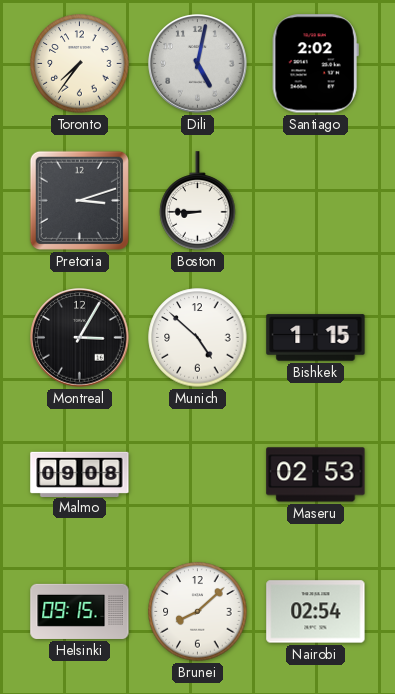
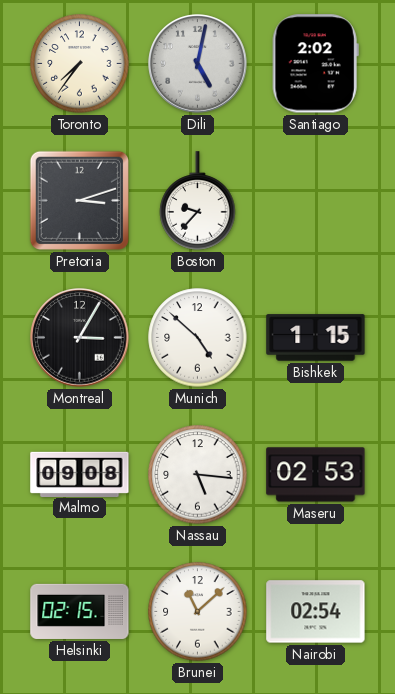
Boston: 8:45 -> 9:37
Nassau: none -> 5:16
Helsinki: 09:15 -> 02:15
Brunei: 8:08 -> 11:08
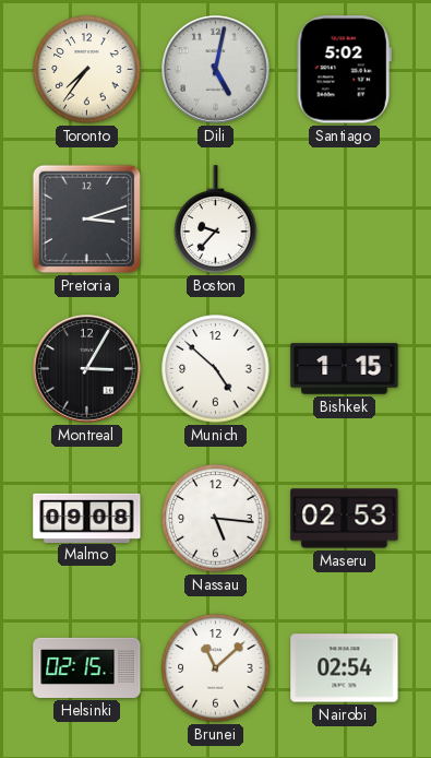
Santiago: 2:02 -> 5:02
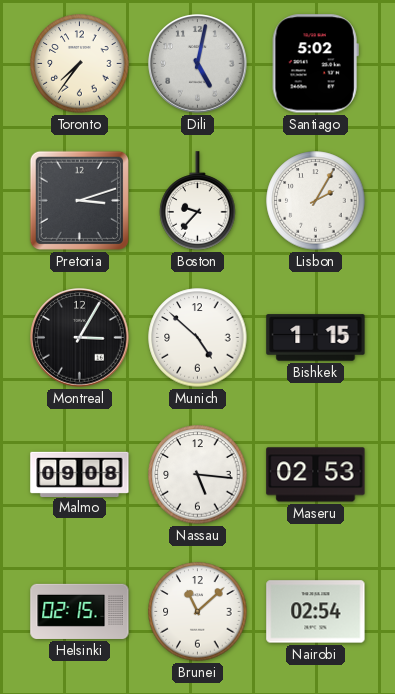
Lisbon: none -> 2:05
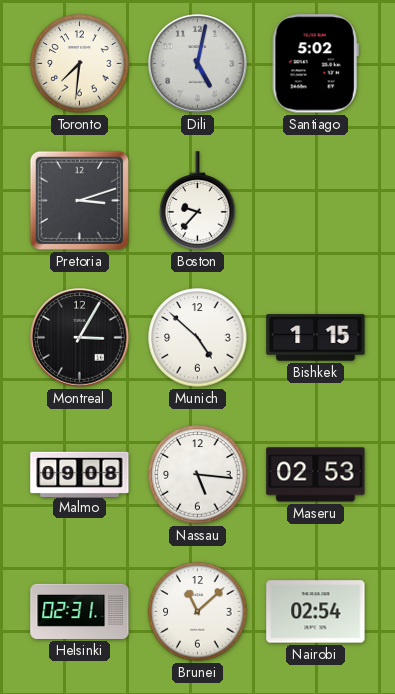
Toronto: 7:36 -> 7:31
Lisbon: 2:05 -> none
Helsinki: 02:15 -> 02:31
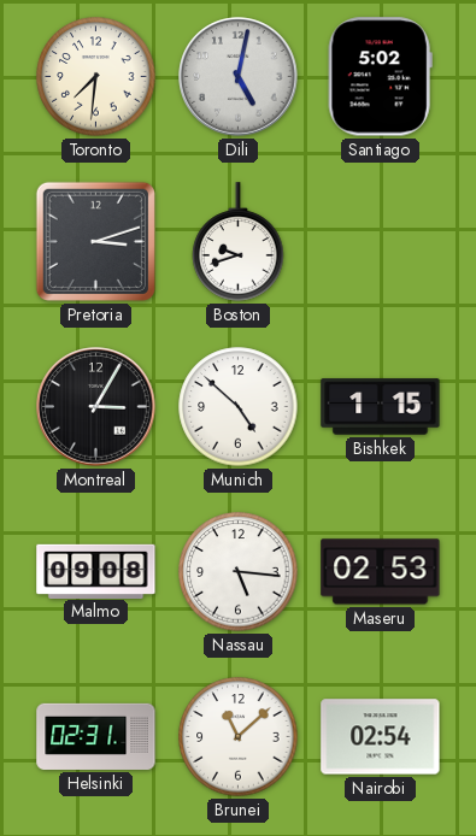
Boston: 9:37 -> 9:42
